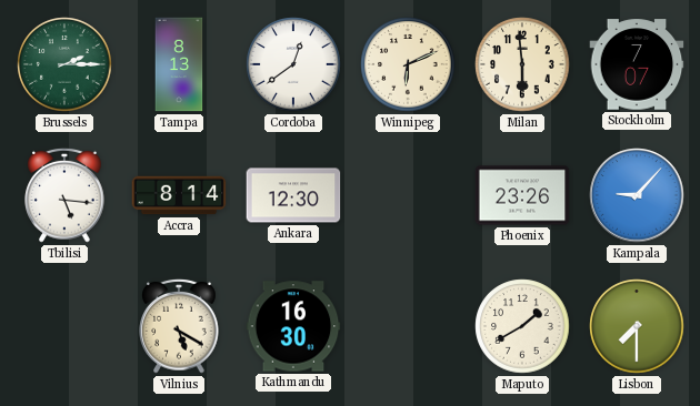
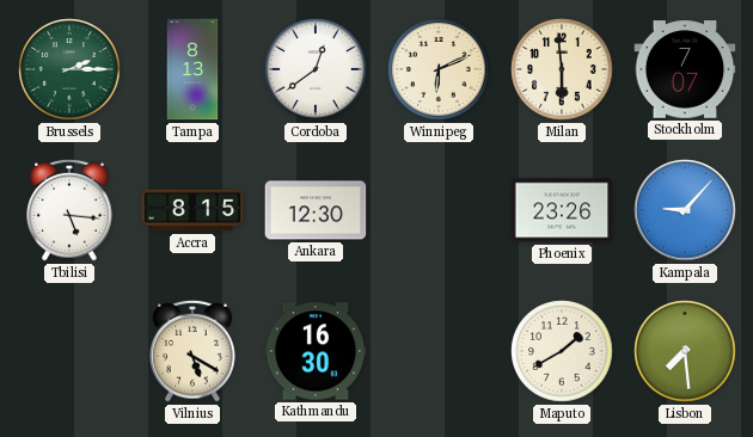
Accra: 8:14 -> 8:15
Lisbon: 7:30 -> 7:29
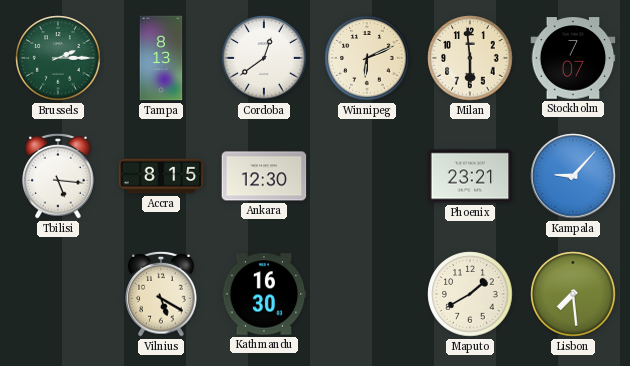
Phoenix: 23:26 -> 23:21
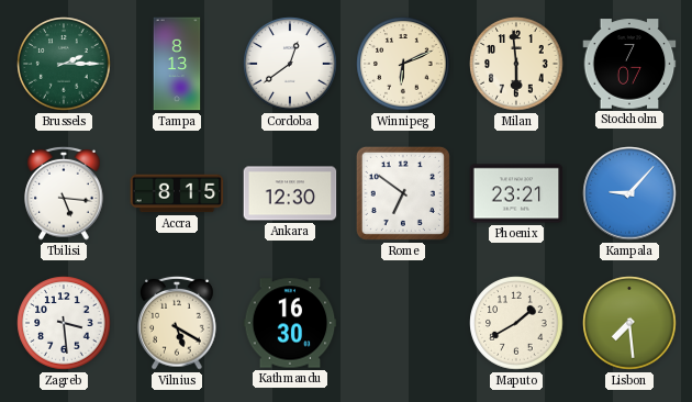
Rome: none -> 6:51
Zagreb: none -> 3:29
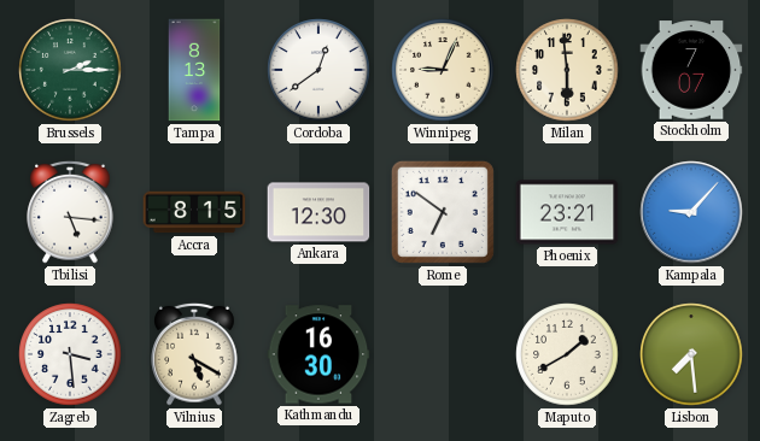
Winnipeg: 6:11 -> 9:04
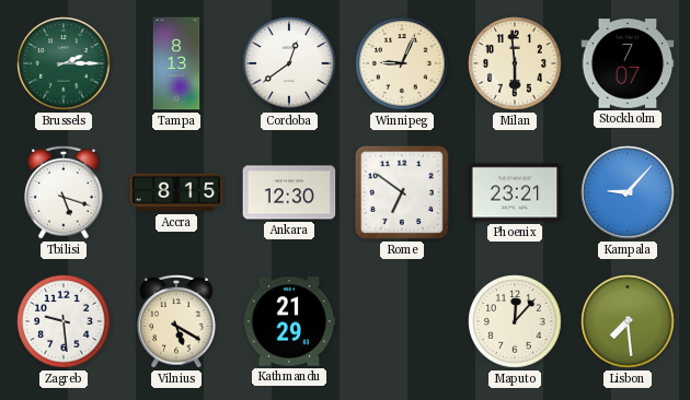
Tbilisi: 5:16 -> 5:18
Zagreb: 3:29 -> 9:29
Kathmandu: 16:30 -> 21:29
Maputo: 1:40 -> 12:07
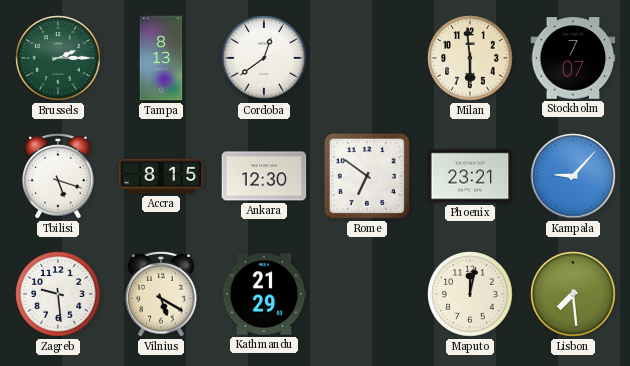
Winnipeg: 9:04 -> none
Maputo: 12:07 -> 12:02
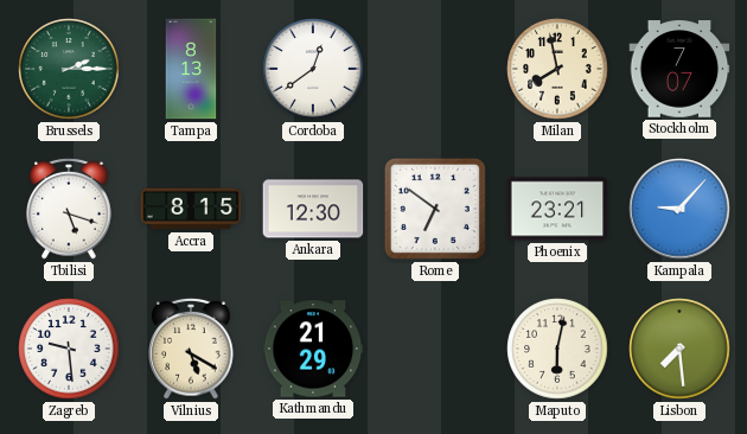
Milan: 5:59 -> 7:58
Maputo: 12:02 -> 6:02
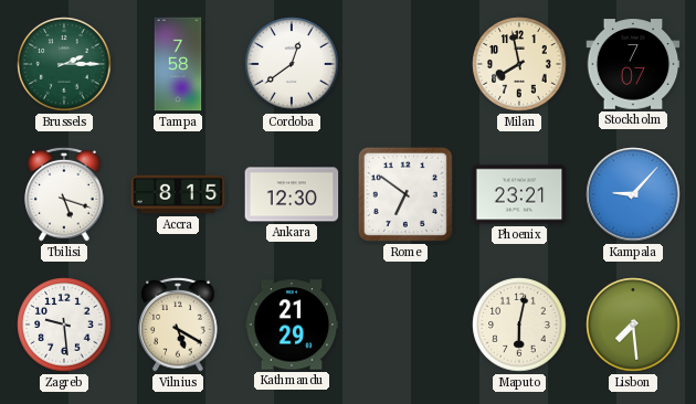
Tampa: 8:13 -> 7:58
